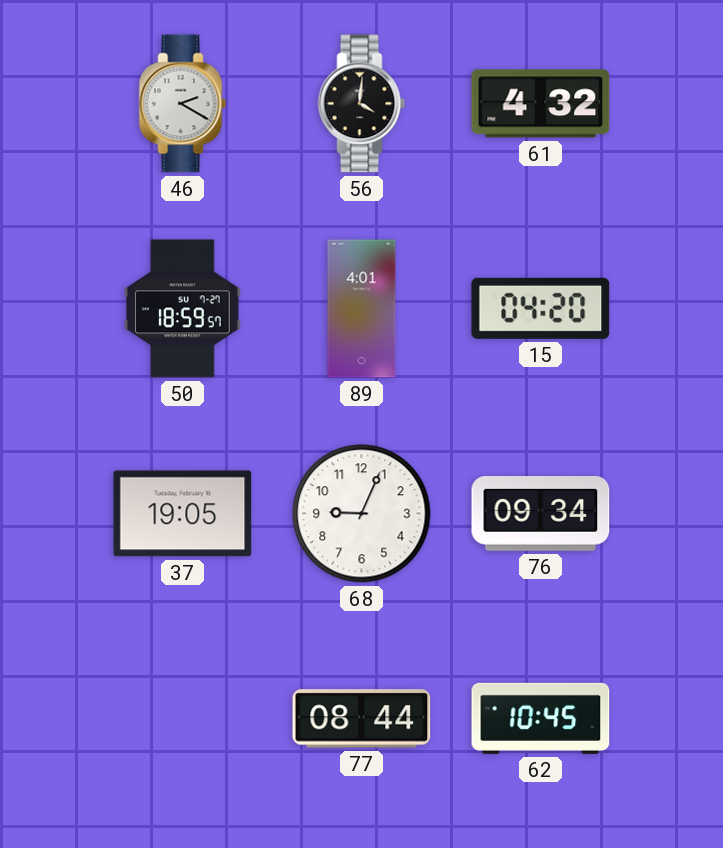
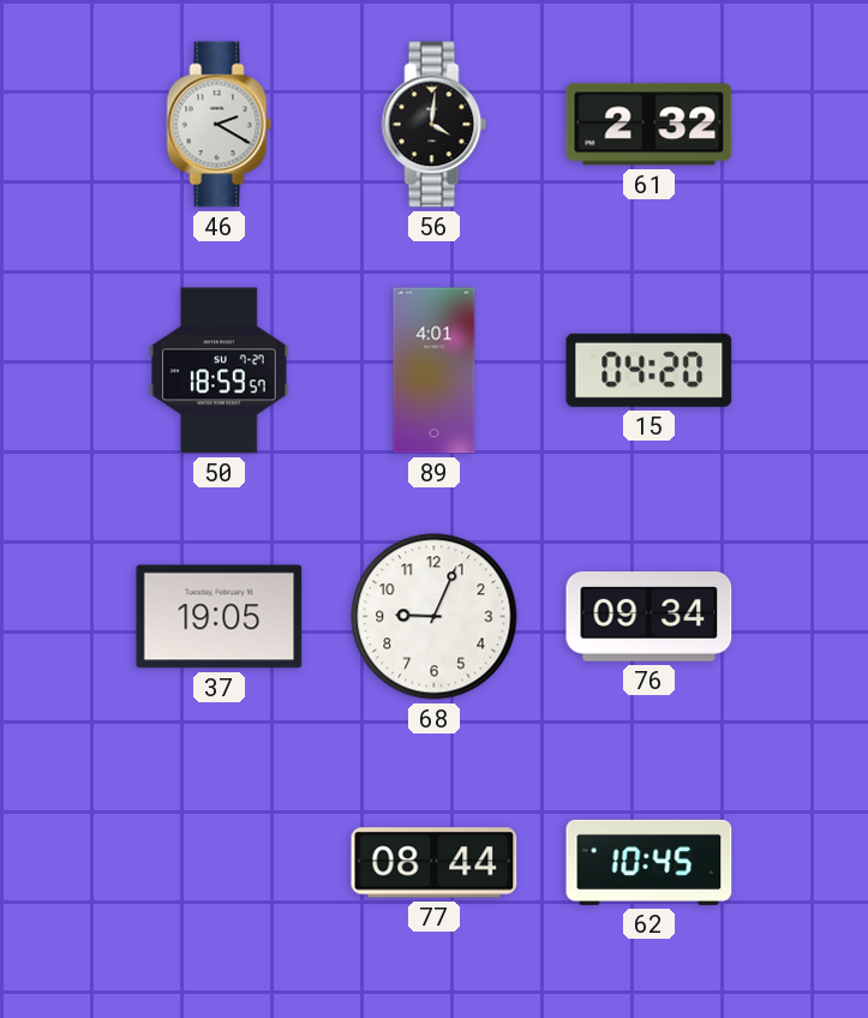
61: 4:32 -> 2:32
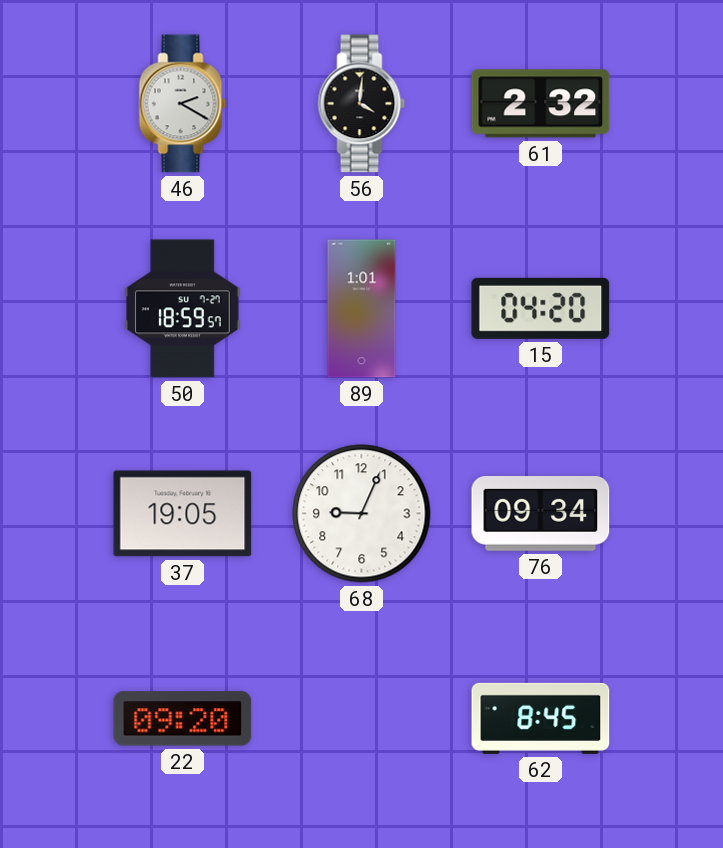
89: 4:01 -> 1:01
22: none -> 09:20
77: 08:44 -> none
62: 10:45 -> 8:45
